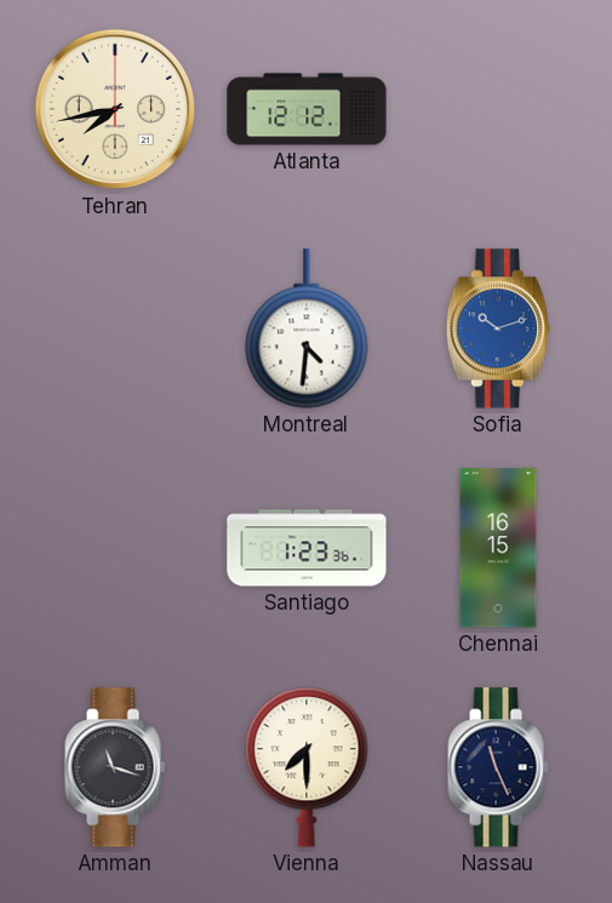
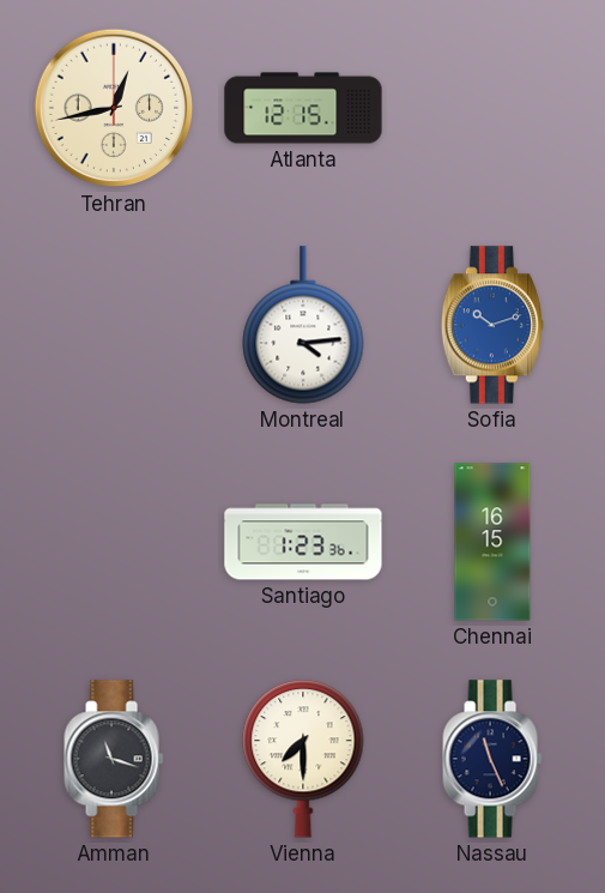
Tehran: 7:43 -> 12:43
Atlanta: 12:12 -> 12:15
Montreal: 4:31 -> 4:14
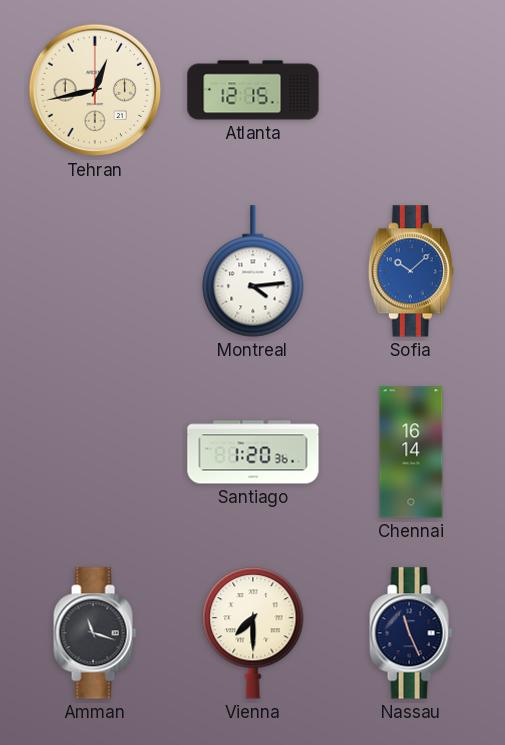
Sofia: 10:12 -> 10:08
Santiago: 1:23 -> 1:20
Chennai: 16:15 -> 16:14
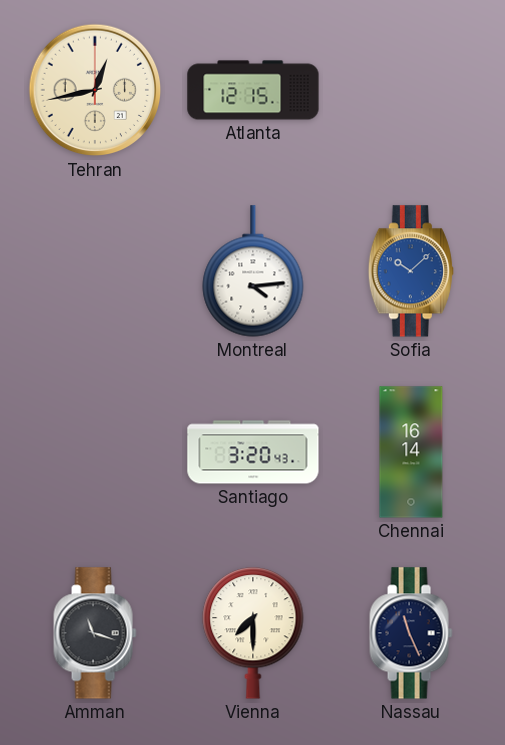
Santiago: 1:20 -> 3:20
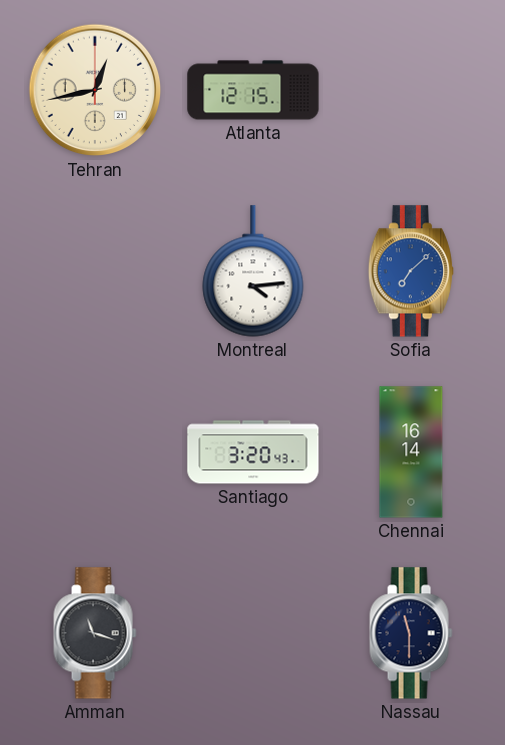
Sofia: 10:08 -> 7:08
Vienna: 7:30 -> none
Nassau: 11:26 -> 11:30
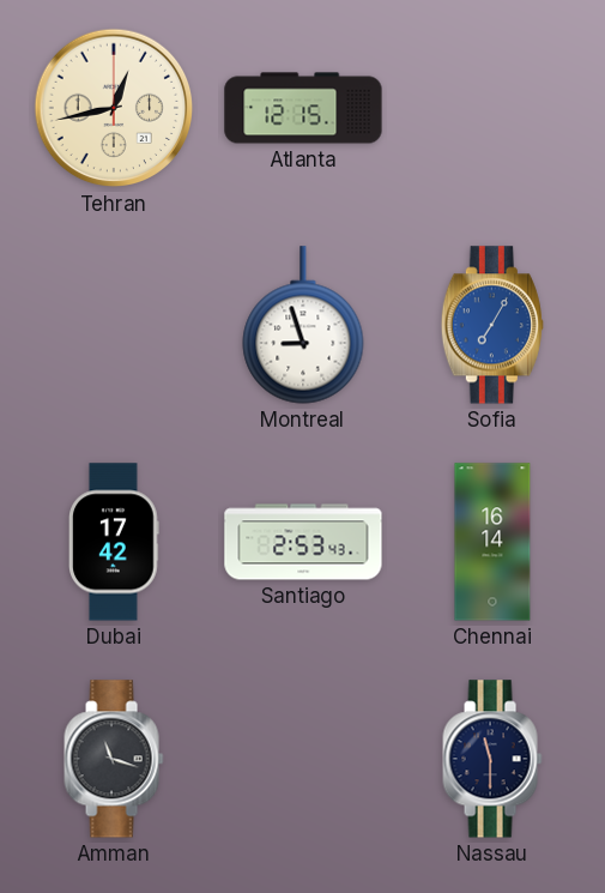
Montreal: 4:14 -> 8:57
Sofia: 7:08 -> 7:05
Dubai: none -> 17:42
Santiago: 3:20 -> 2:53
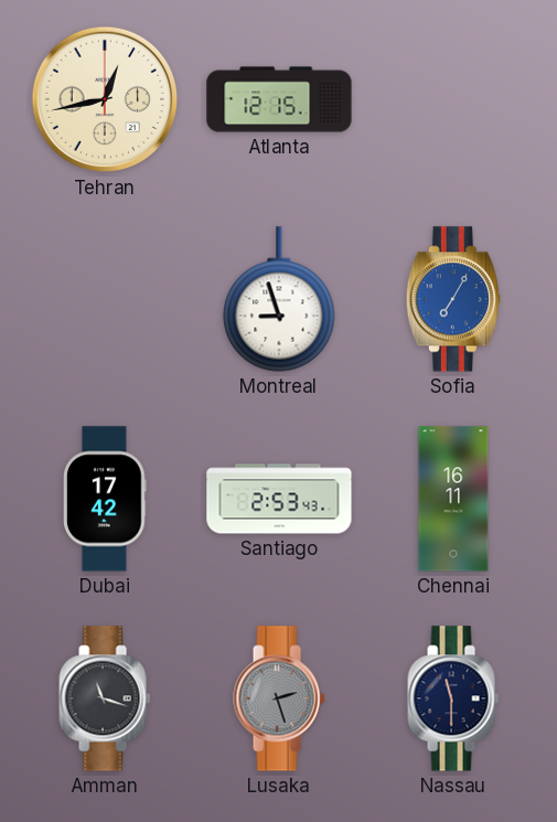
Chennai: 16:14 -> 16:11
Lusaka: none -> 2:27
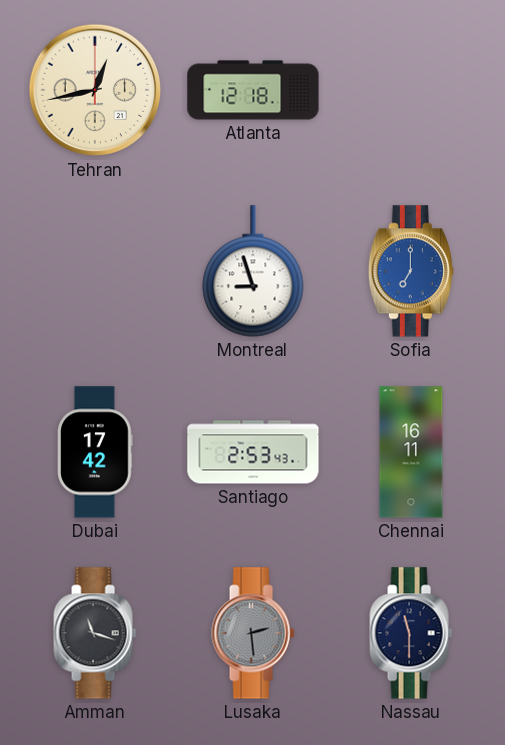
Atlanta: 12:15 -> 12:18
Sofia: 7:05 -> 7:00
Lusaka: 2:27 -> 2:29
